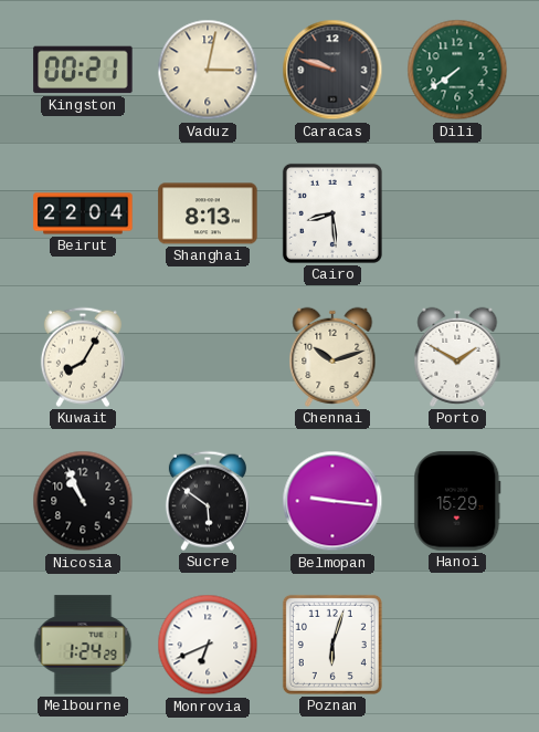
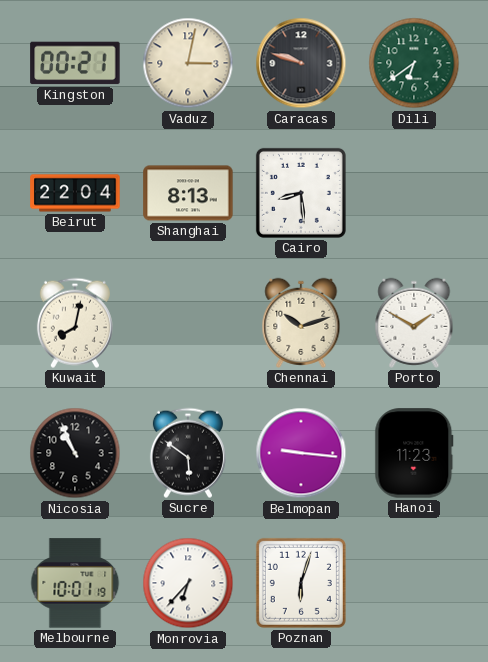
Dili: 7:39 -> 6:39
Kuwait: 8:05 -> 8:02
Hanoi: 15:29 -> 11:23
Melbourne: 1:24 -> 10:01
Monrovia: 6:41 -> 6:37
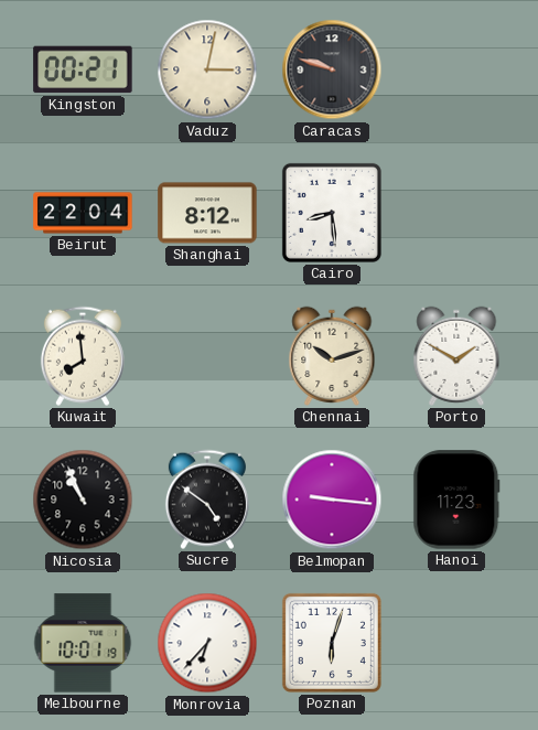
Dili: 6:39 -> none
Shanghai: 8:13 -> 8:12
Kuwait: 8:02 -> 7:59
Sucre: 5:51 -> 4:51
